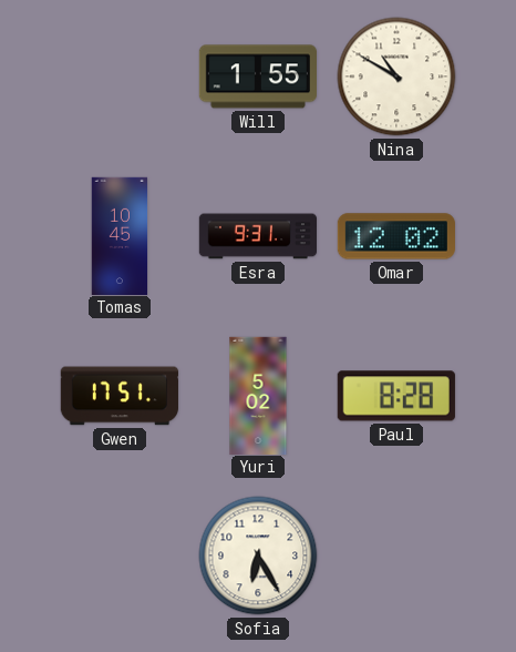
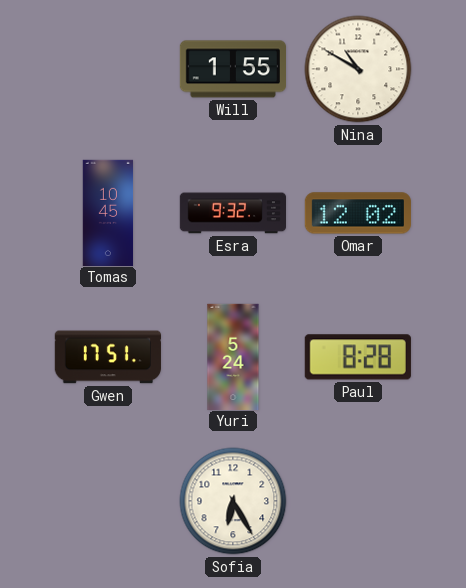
Esra: 9:31 -> 9:32
Yuri: 5:02 -> 5:24
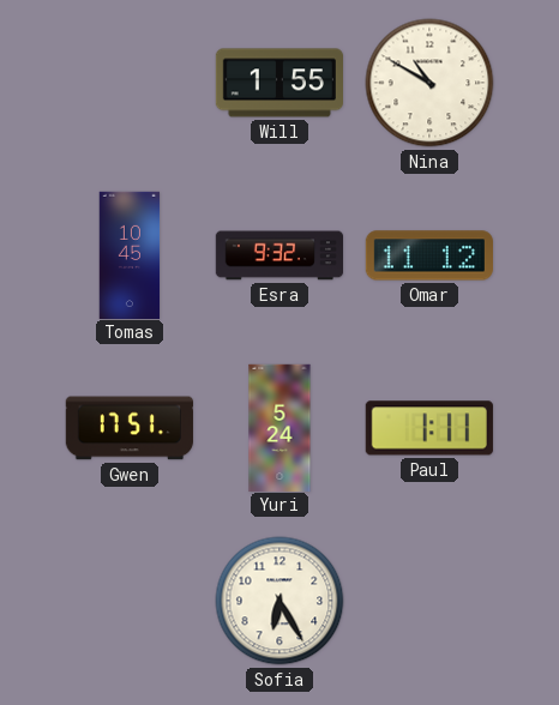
Omar: 12:02 -> 11:12
Paul: 8:28 -> 1:11
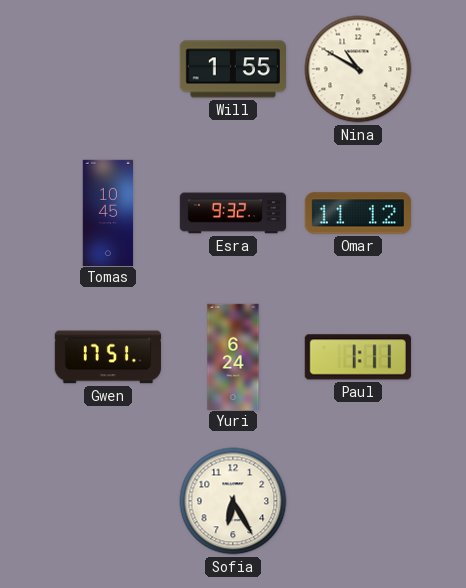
Yuri: 5:24 -> 6:24
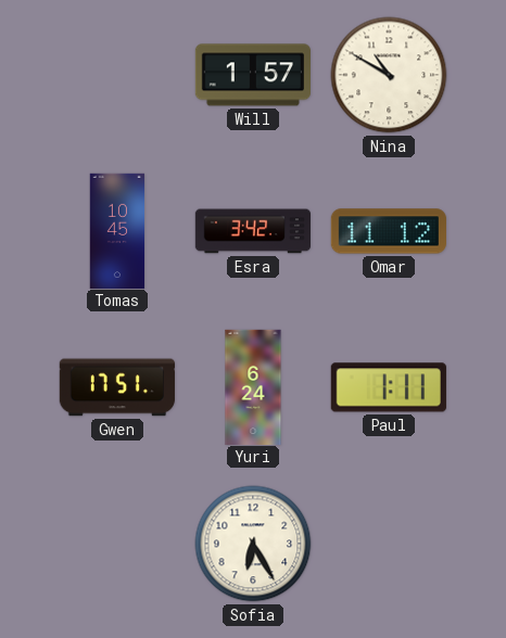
Will: 1:55 -> 1:57
Esra: 9:32 -> 3:42
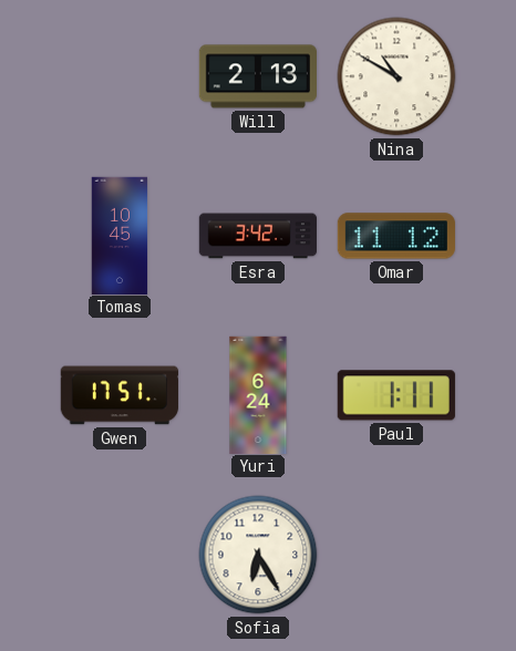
Will: 1:57 -> 2:13
